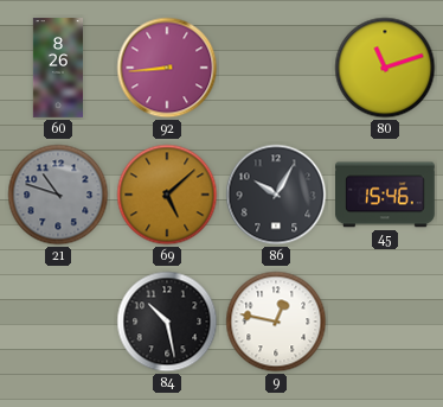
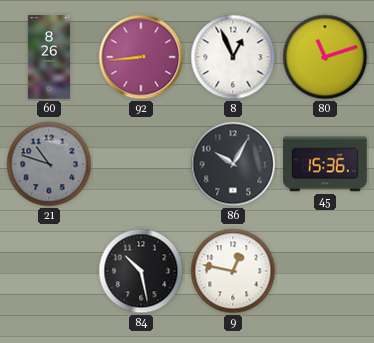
8: none -> 12:56
69: 5:08 -> none
45: 15:46 -> 15:36
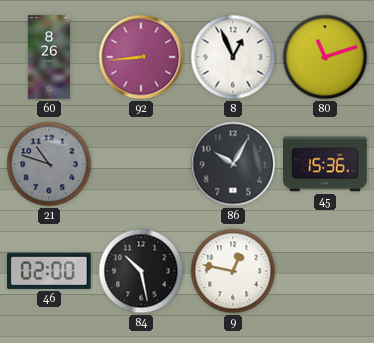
46: none -> 02:00
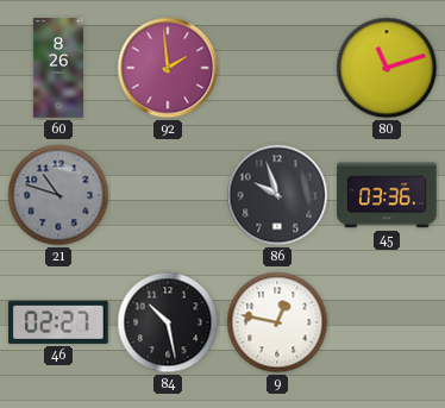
92: 8:44 -> 1:59
8: 12:56 -> none
86: 10:05 -> 9:57
45: 15:36 -> 03:36
46: 02:00 -> 02:27
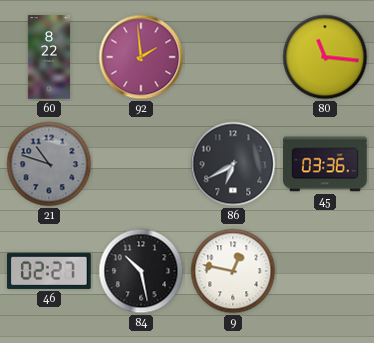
60: 8:26 -> 8:22
80: 11:12 -> 11:16
86: 9:57 -> 6:40
